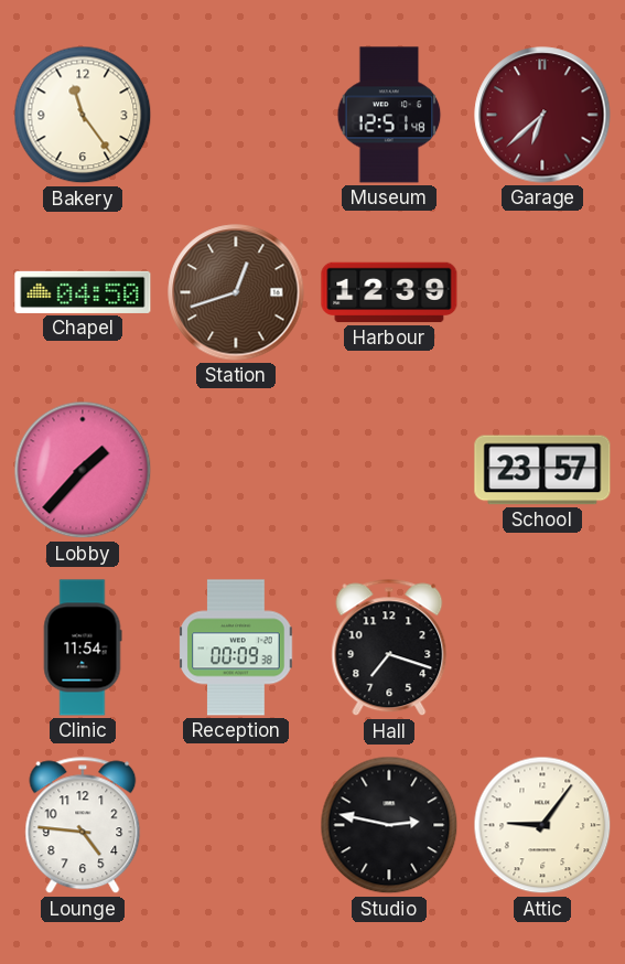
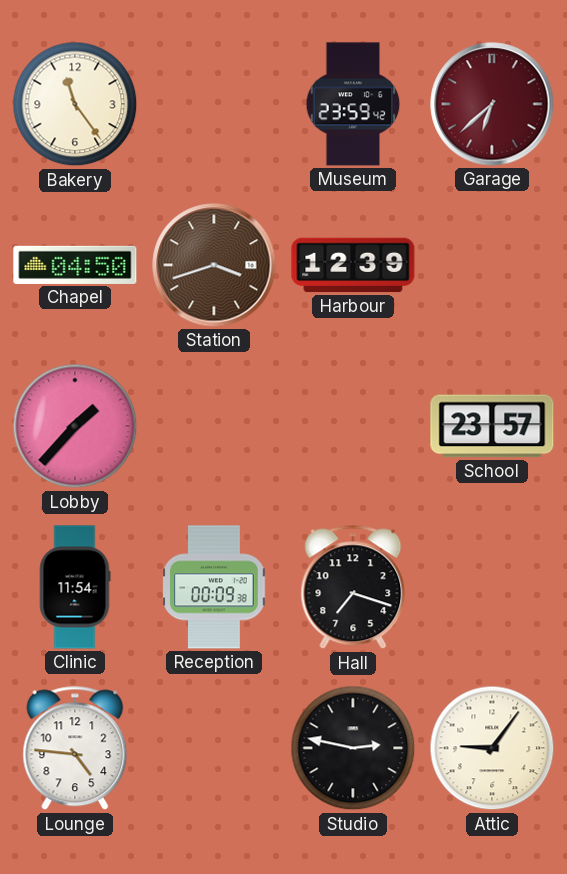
Museum: 12:51 -> 23:59
Station: 12:42 -> 3:42
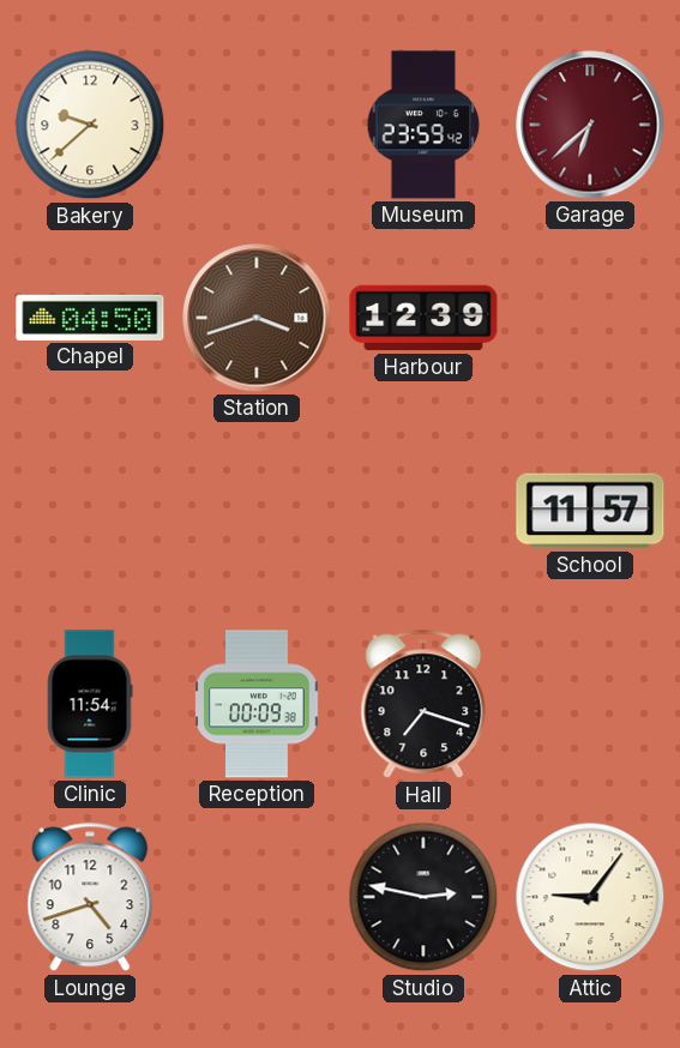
Bakery: 11:24 -> 9:38
Lobby: 1:37 -> none
School: 23:57 -> 11:57
Lounge: 4:46 -> 4:42
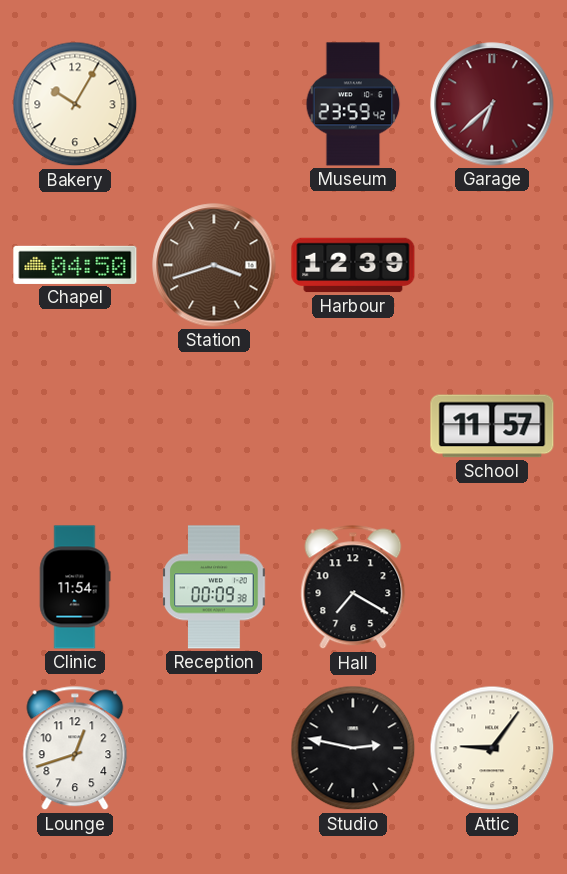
Bakery: 9:38 -> 10:05
Hall: 7:18 -> 7:20
Lounge: 4:42 -> 12:42
